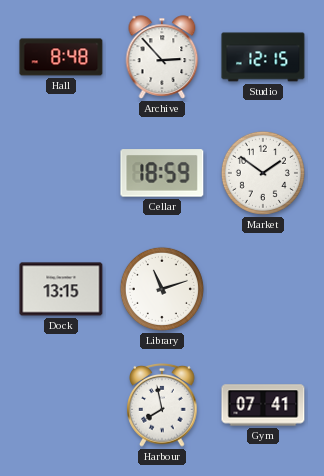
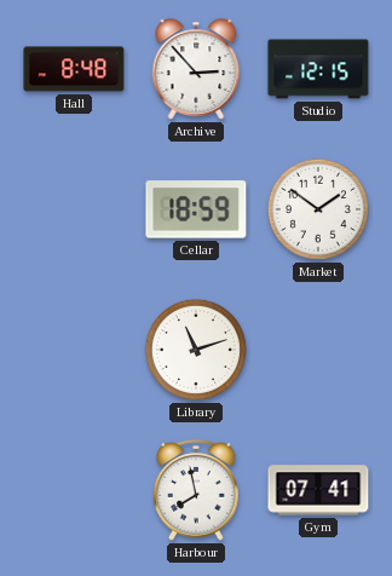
Dock: 13:15 -> none
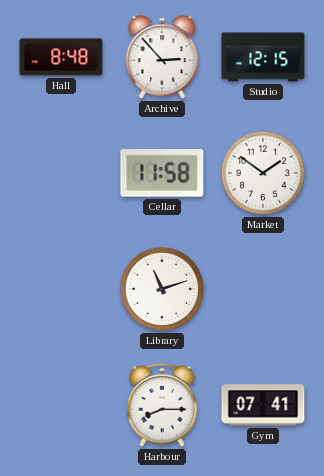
Cellar: 18:59 -> 11:58
Harbour: 7:58 -> 8:15
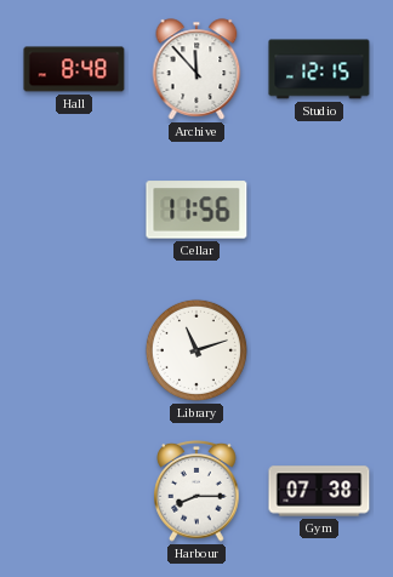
Archive: 2:53 -> 11:53
Cellar: 11:58 -> 11:56
Market: 1:51 -> none
Gym: 07:41 -> 07:38
